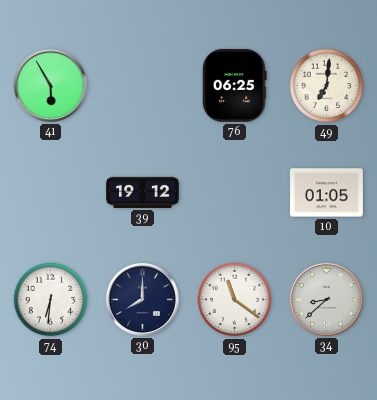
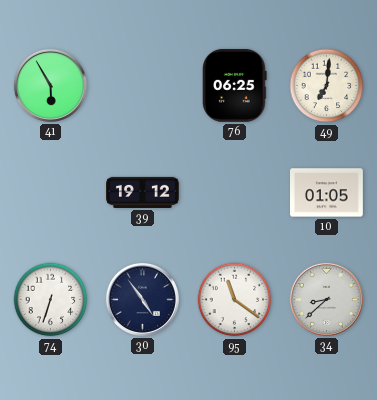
74: 6:31 -> 6:33
30: 8:00 -> 4:54
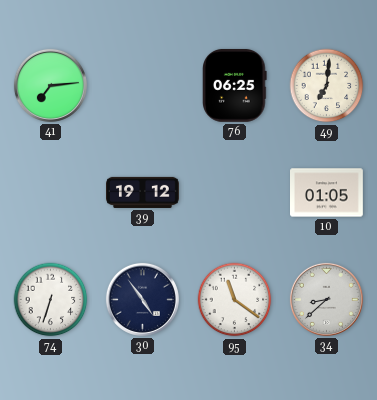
41: 5:55 -> 7:14
